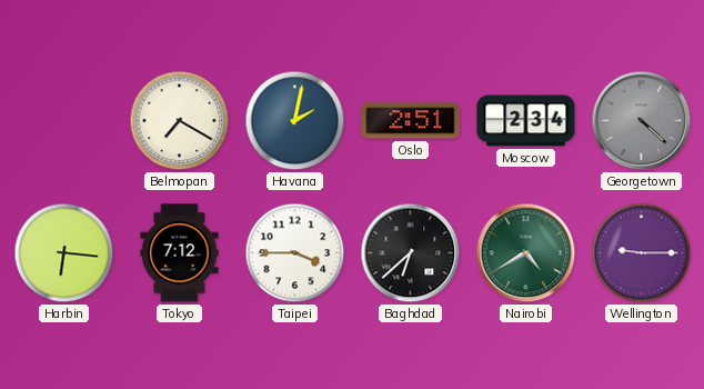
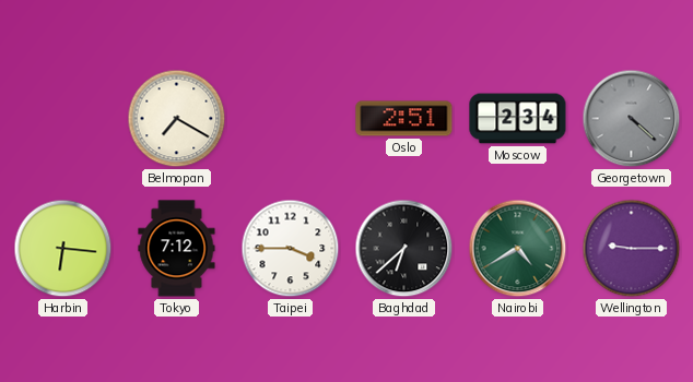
Havana: 2:02 -> none
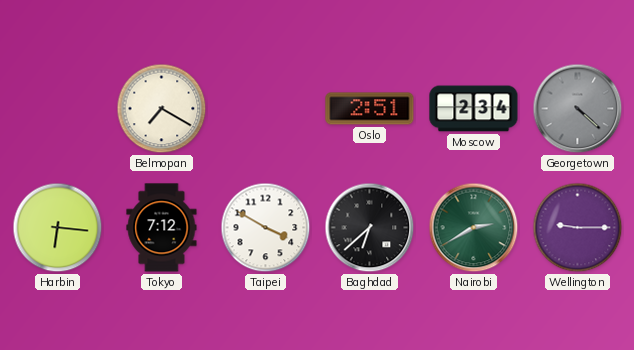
Taipei: 3:45 -> 3:50
Nairobi: 4:40 -> 2:40
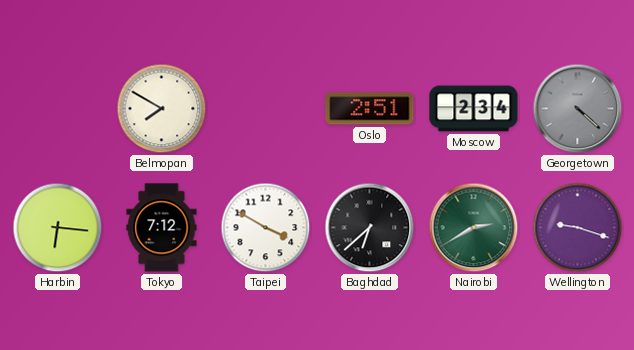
Belmopan: 7:20 -> 7:50
Wellington: 9:15 -> 9:18
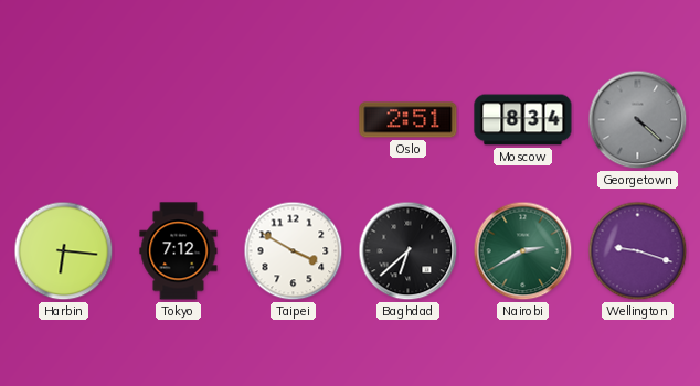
Belmopan: 7:50 -> none
Moscow: 2:34 -> 8:34
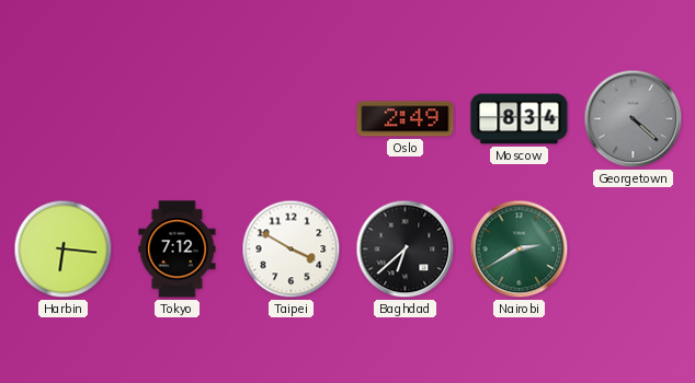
Oslo: 2:51 -> 2:49
Wellington: 9:18 -> none
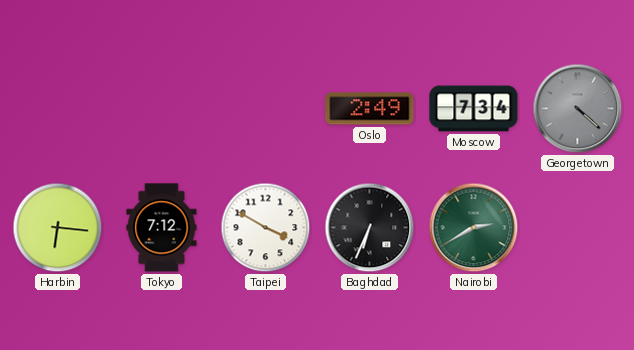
Moscow: 8:34 -> 7:34
Baghdad: 6:38 -> 6:34
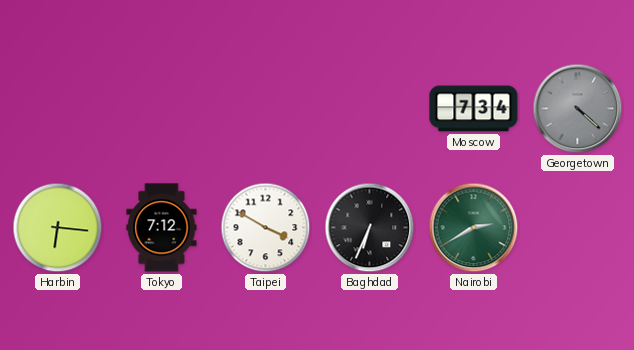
Oslo: 2:49 -> none
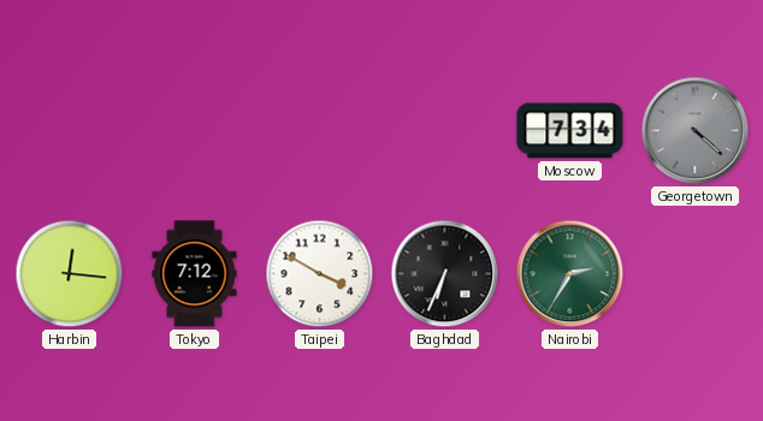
Harbin: 6:16 -> 12:16
Nairobi: 2:40 -> 2:35
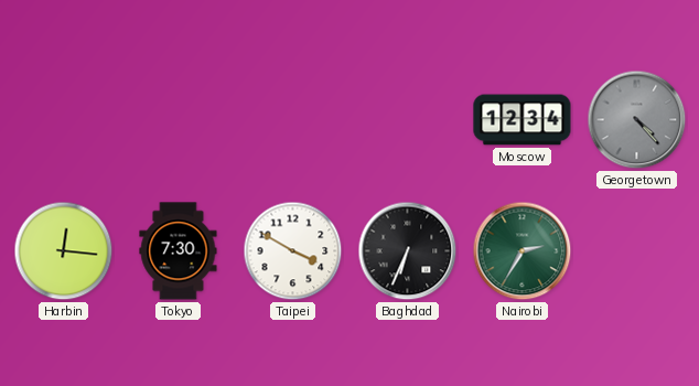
Moscow: 7:34 -> 12:34
Georgetown: 4:22 -> 4:23
Tokyo: 7:12 -> 7:30
